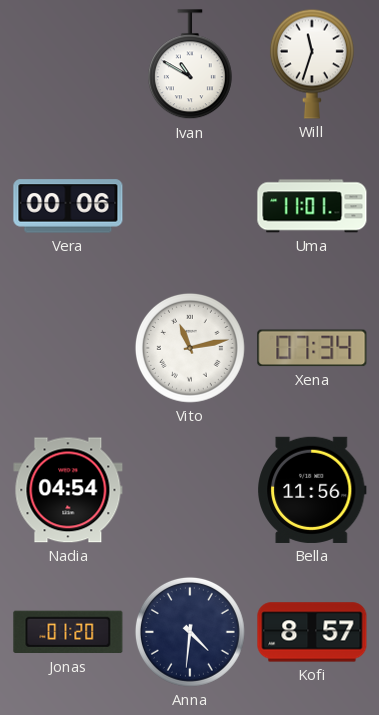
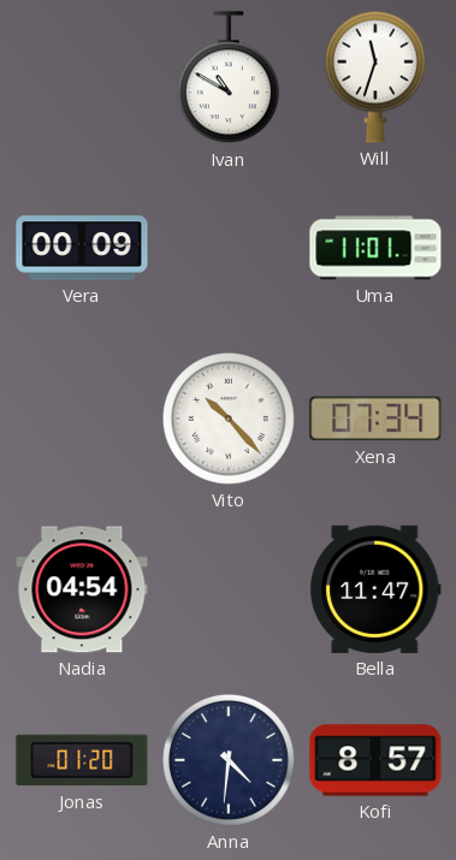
Vera: 00:06 -> 00:09
Vito: 11:13 -> 10:23
Bella: 11:56 -> 11:47
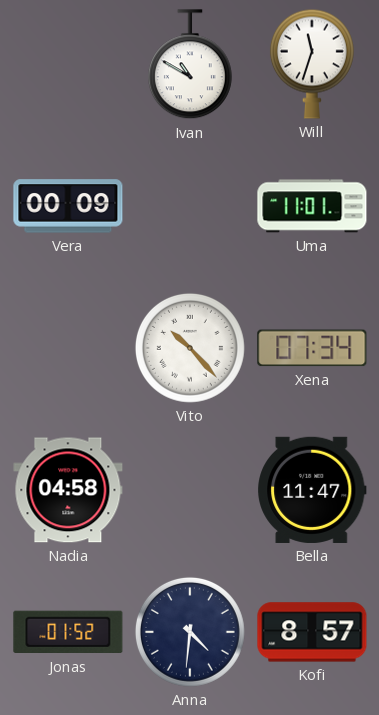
Nadia: 04:54 -> 04:58
Jonas: 01:20 -> 01:52
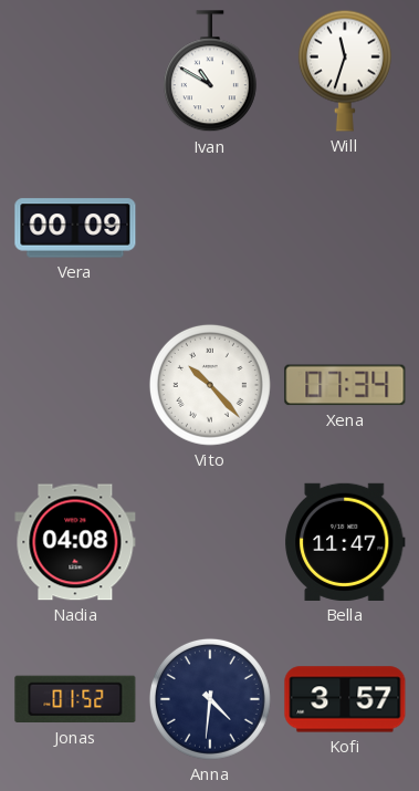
Uma: 11:01 -> none
Nadia: 04:58 -> 04:08
Kofi: 8:57 -> 3:57
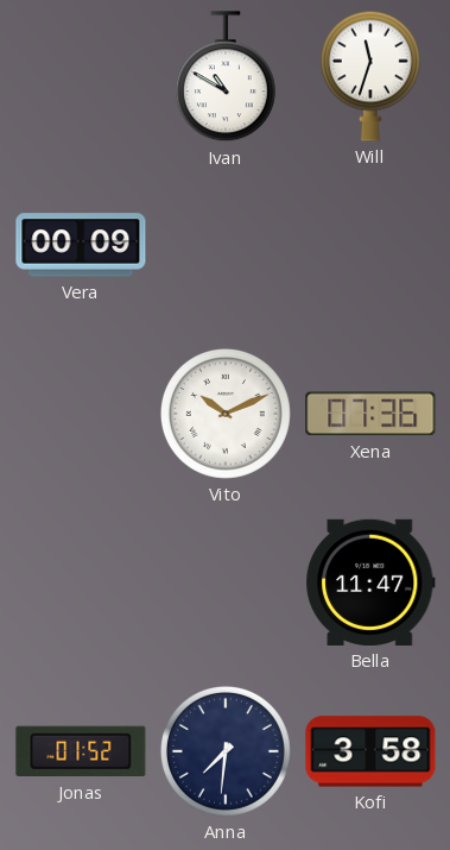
Vito: 10:23 -> 10:11
Xena: 07:34 -> 07:36
Nadia: 04:08 -> none
Anna: 4:31 -> 7:31
Kofi: 3:57 -> 3:58
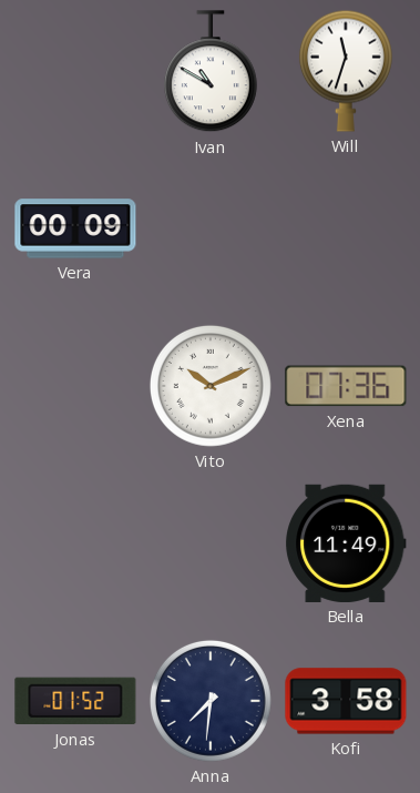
Bella: 11:47 -> 11:49
